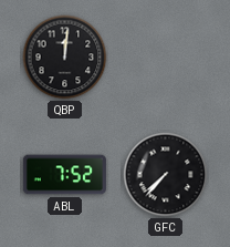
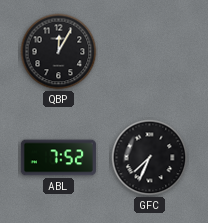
QBP: 12:01 -> 12:05
GFC: 7:37 -> 7:34
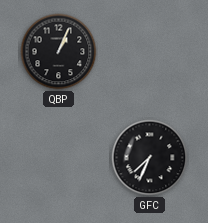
QBP: 12:05 -> 1:04
ABL: 7:52 -> none
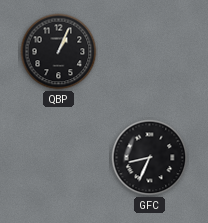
GFC: 7:34 -> 8:34
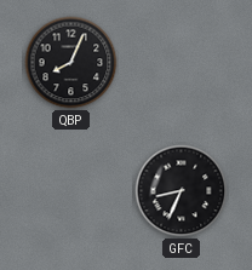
QBP: 1:04 -> 8:04
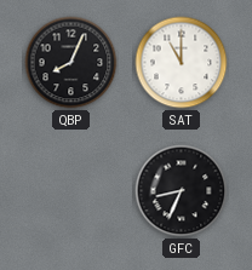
SAT: none -> 11:00
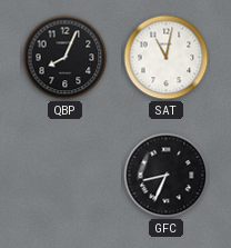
SAT: 11:00 -> 11:02
